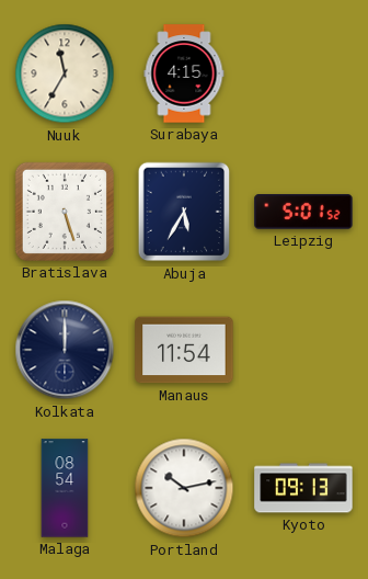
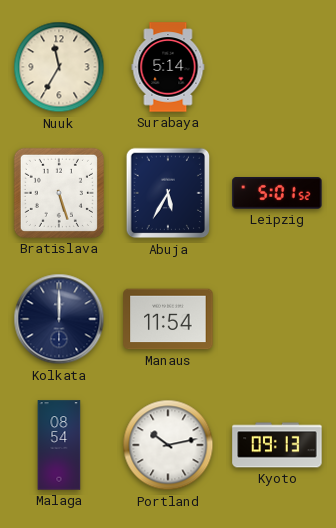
Surabaya: 4:15 -> 5:14
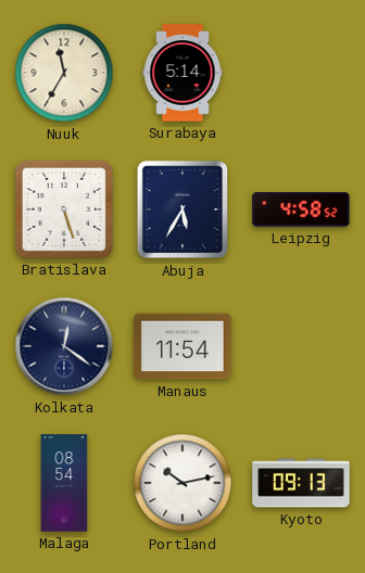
Leipzig: 5:01 -> 4:58
Kolkata: 12:00 -> 12:21
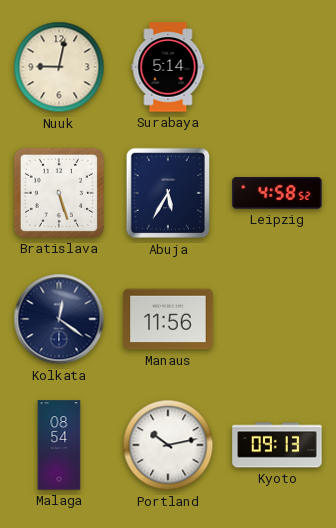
Nuuk: 11:35 -> 9:02
Manaus: 11:54 -> 11:56
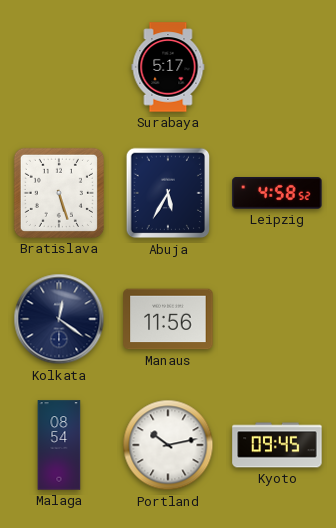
Nuuk: 9:02 -> none
Surabaya: 5:14 -> 5:17
Kyoto: 09:13 -> 09:45
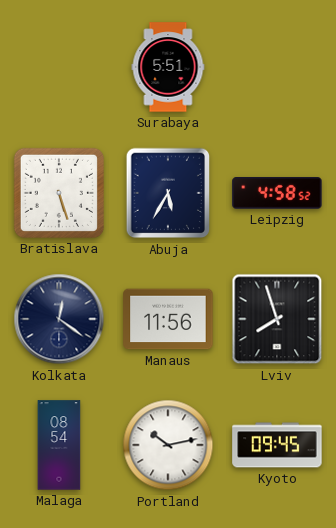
Surabaya: 5:17 -> 5:51
Lviv: none -> 7:57
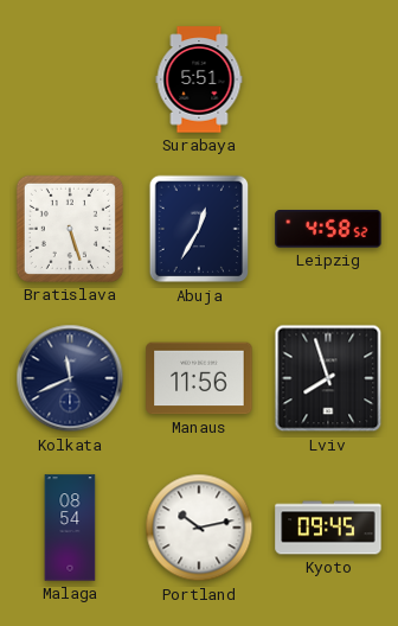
Abuja: 5:35 -> 12:35
Kolkata: 12:21 -> 11:41
